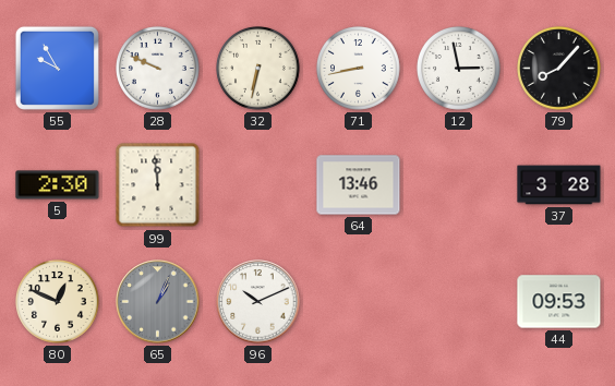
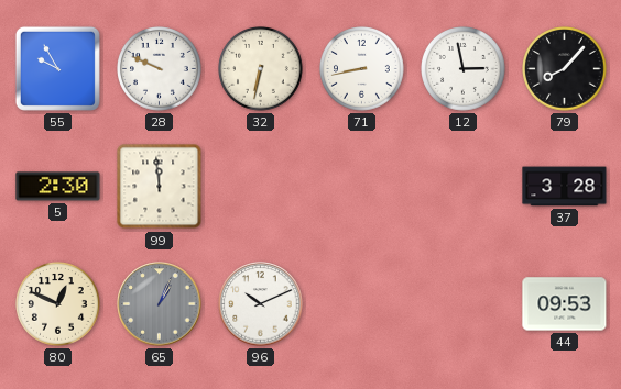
64: 13:46 -> none
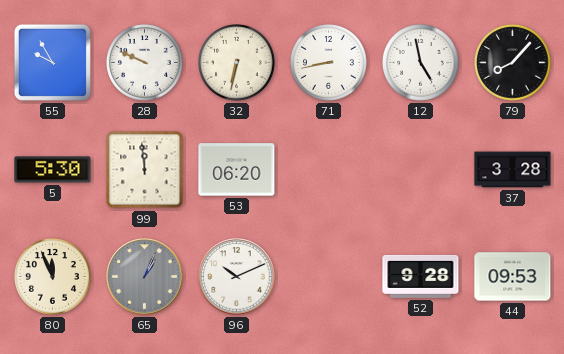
12: 2:58 -> 4:58
5: 2:30 -> 5:30
53: none -> 06:20
80: 12:49 -> 11:56
52: none -> 9:28
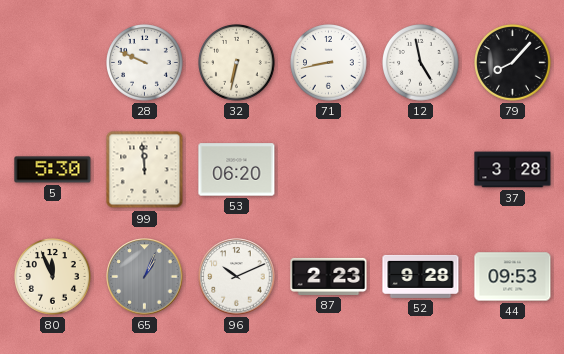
55: 9:55 -> none
87: none -> 2:23
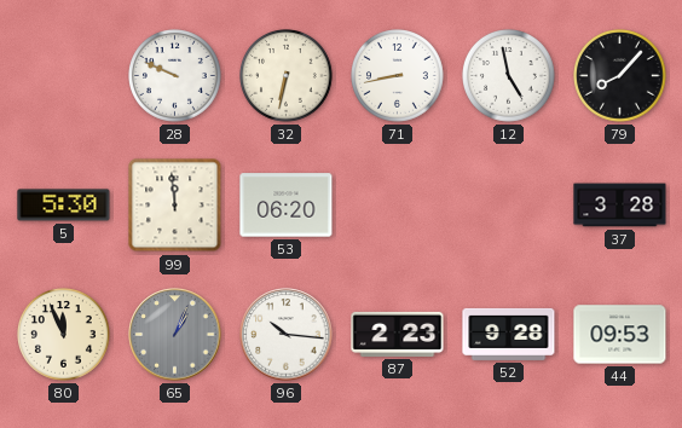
96: 10:11 -> 10:16
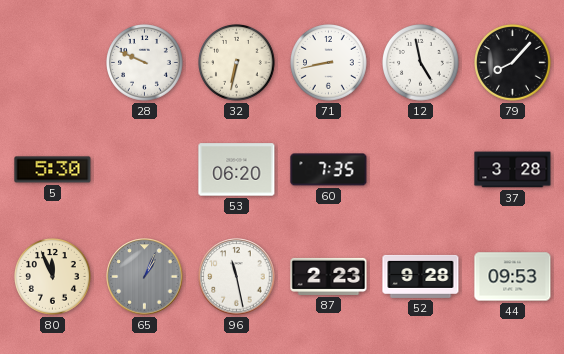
99: 11:59 -> none
60: none -> 7:35
96: 10:16 -> 11:28
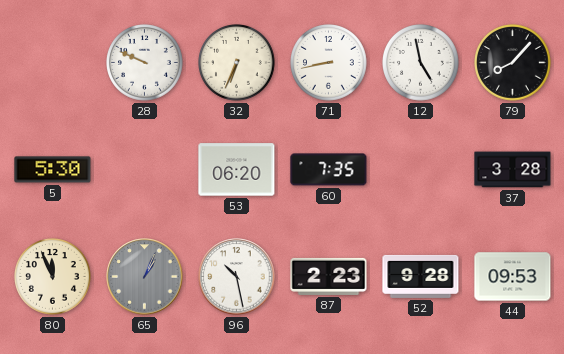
32: 6:32 -> 6:34
96: 11:28 -> 10:28
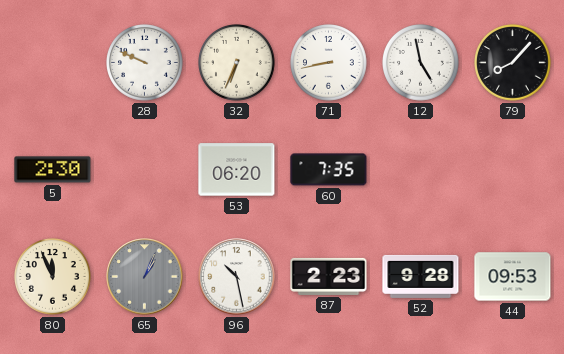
5: 5:30 -> 2:30
37: 3:28 -> none
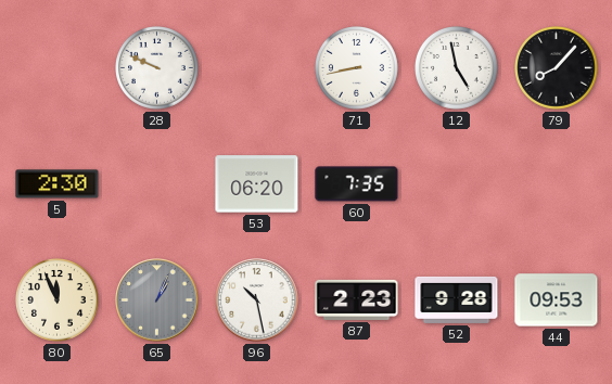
32: 6:34 -> none
